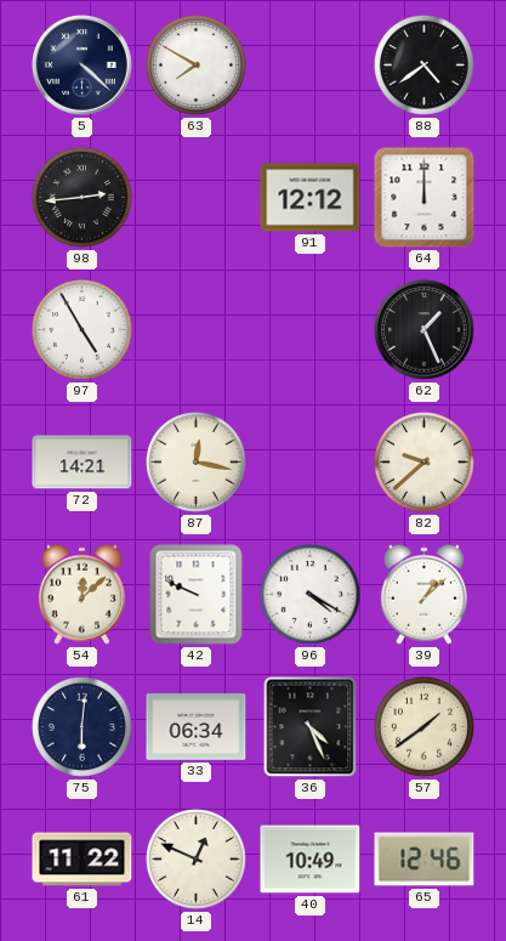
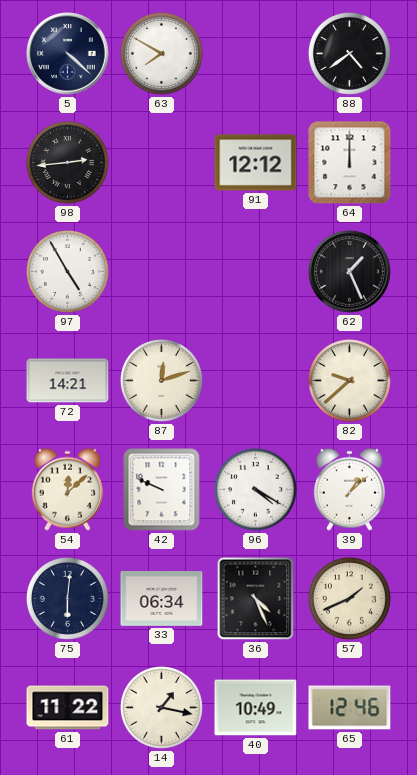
87: 12:17 -> 12:12
57: 1:39 -> 1:41
14: 12:49 -> 1:17
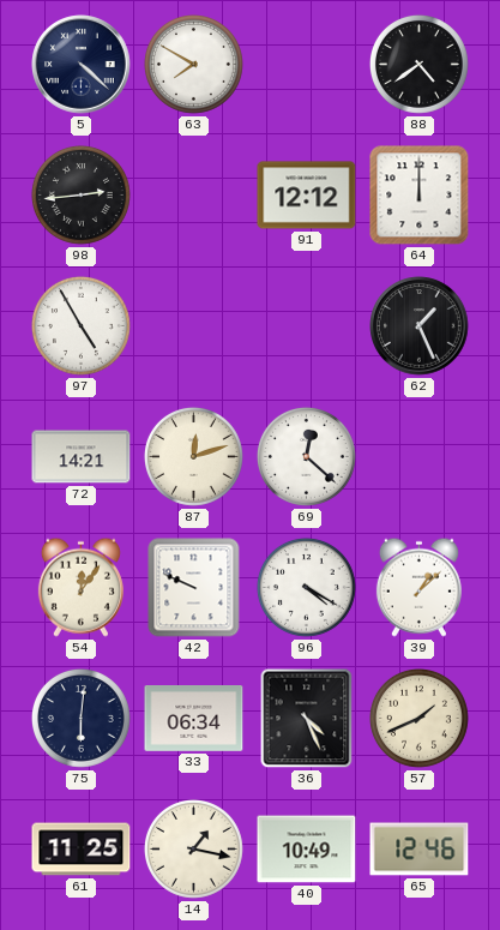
69: none -> 12:22
82: 9:38 -> none
54: 12:08 -> 12:06
61: 11:22 -> 11:25
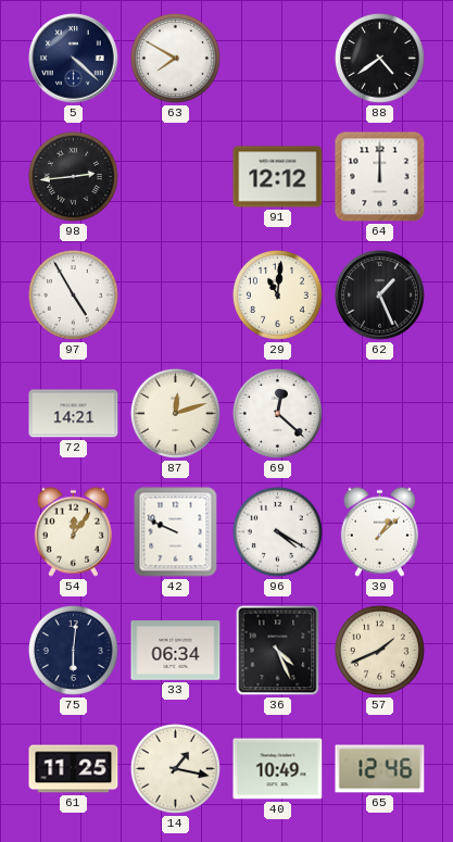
29: none -> 11:01
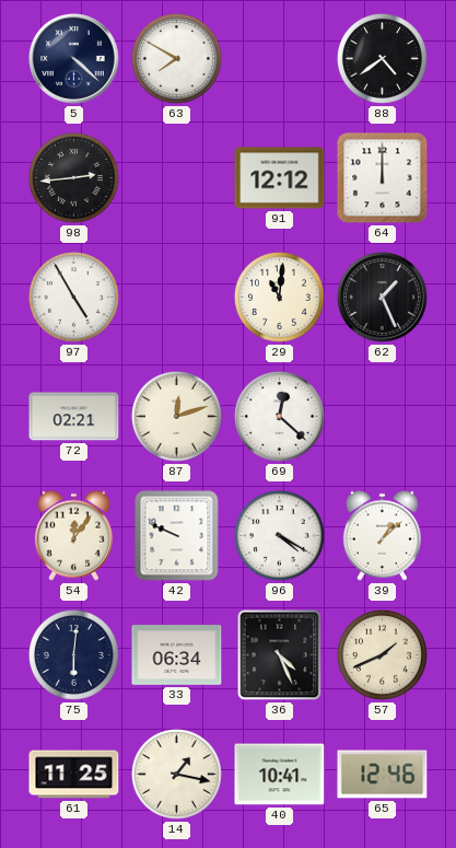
72: 14:21 -> 02:21
40: 10:49 -> 10:41
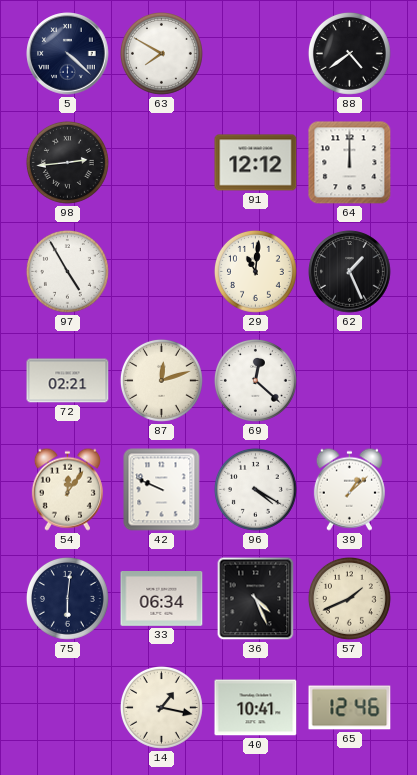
61: 11:25 -> none
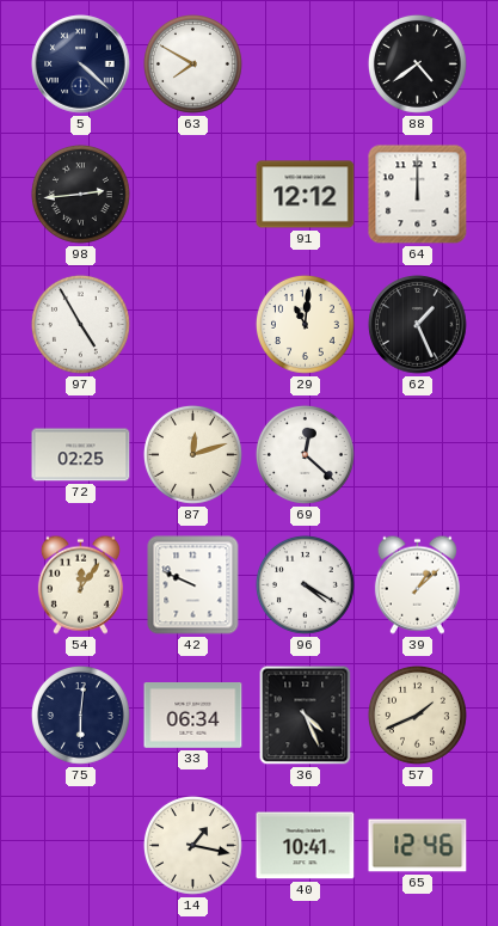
72: 02:21 -> 02:25
